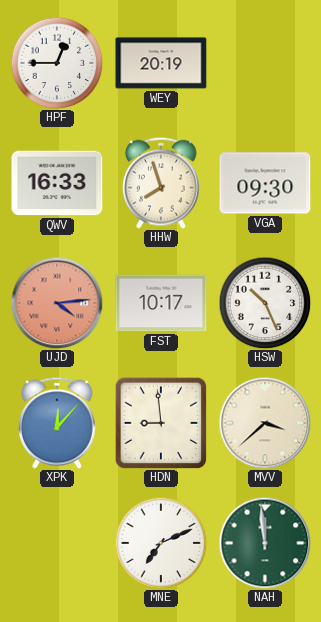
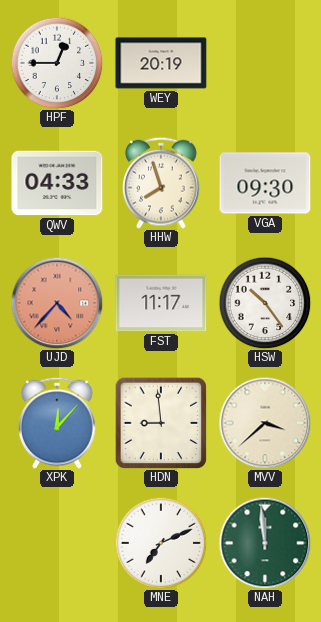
QWV: 16:33 -> 04:33
UJD: 4:14 -> 4:37
FST: 10:17 -> 11:17
HSW: 10:26 -> 10:24
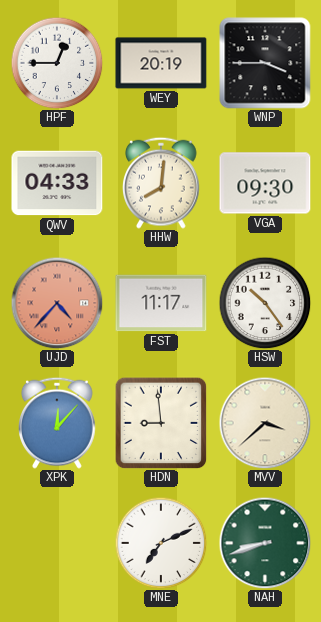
WNP: none -> 3:45
HHW: 7:57 -> 8:01
NAH: 11:59 -> 8:42
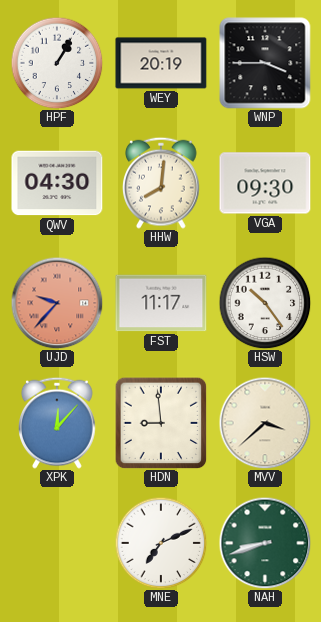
HPF: 12:45 -> 1:05
QWV: 04:33 -> 04:30
UJD: 4:37 -> 9:37
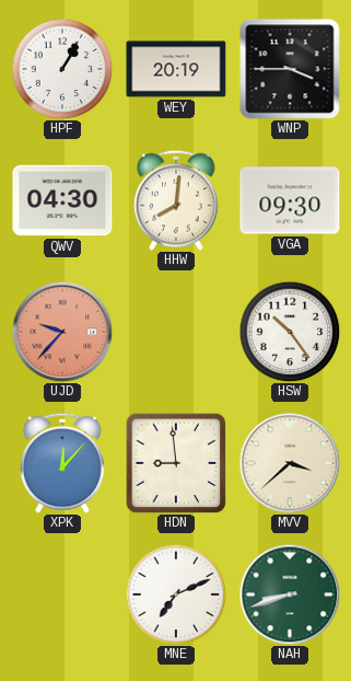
FST: 11:17 -> none
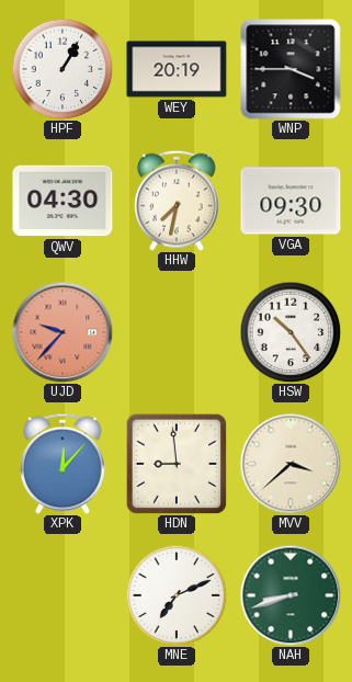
HHW: 8:01 -> 7:32
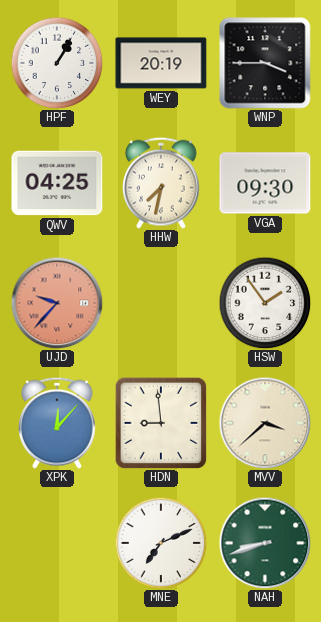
QWV: 04:30 -> 04:25
HSW: 10:24 -> 1:54
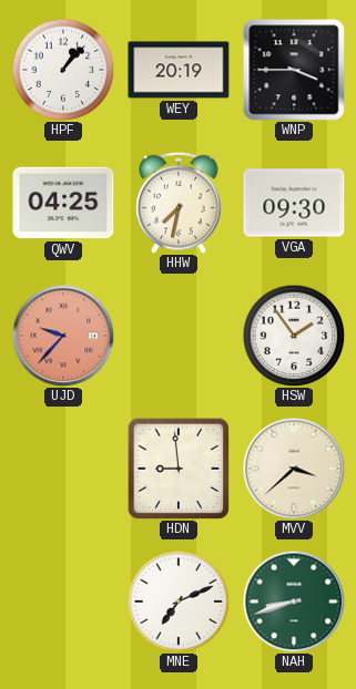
HPF: 1:05 -> 1:07
XPK: 12:07 -> none
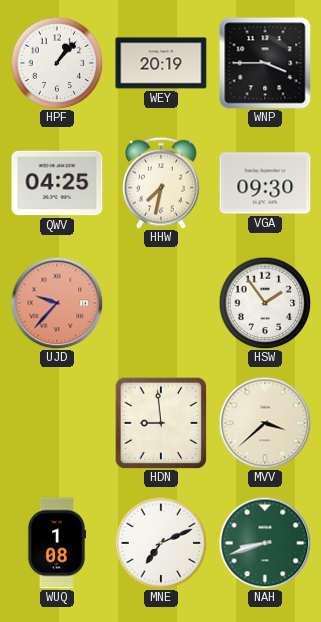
WUQ: none -> 1:08
